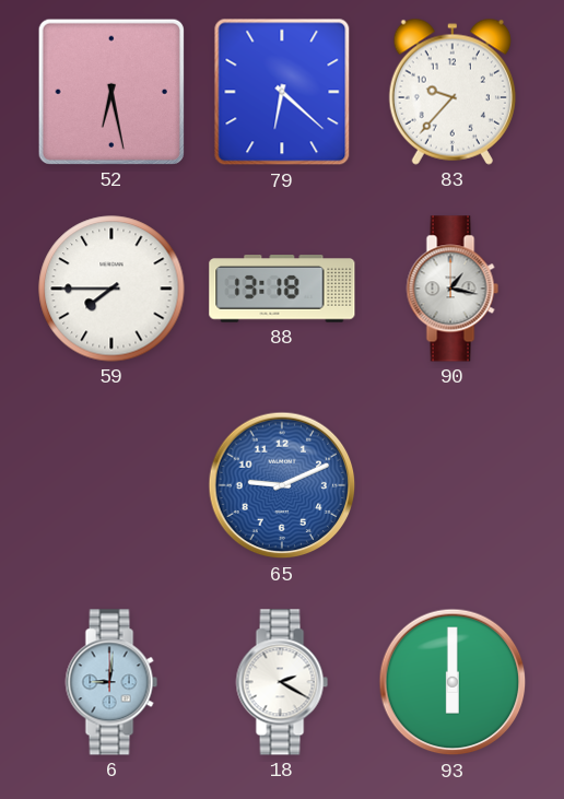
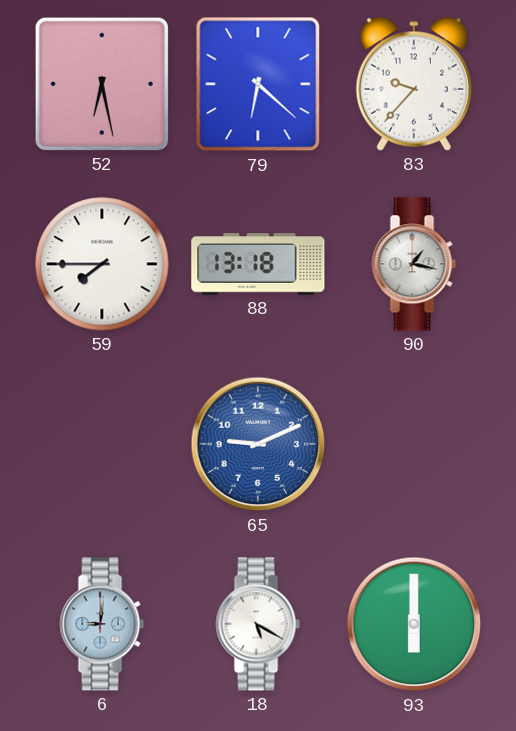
18: 2:20 -> 5:20
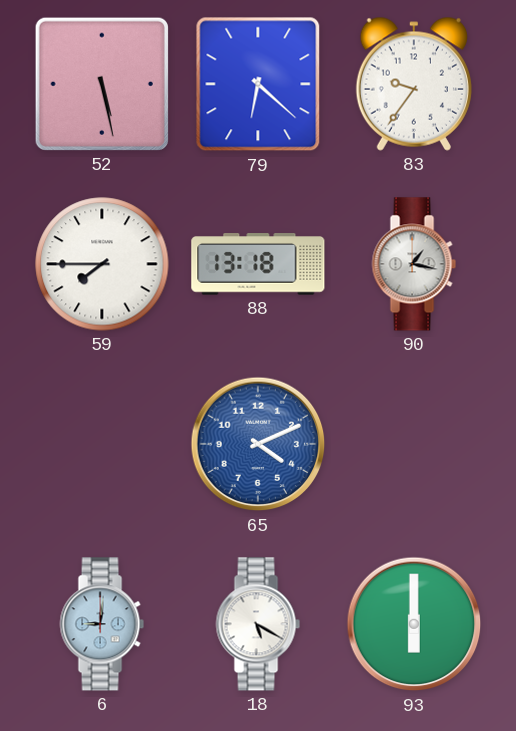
52: 6:28 -> 5:28
83: 9:37 -> 9:36
65: 9:11 -> 4:11
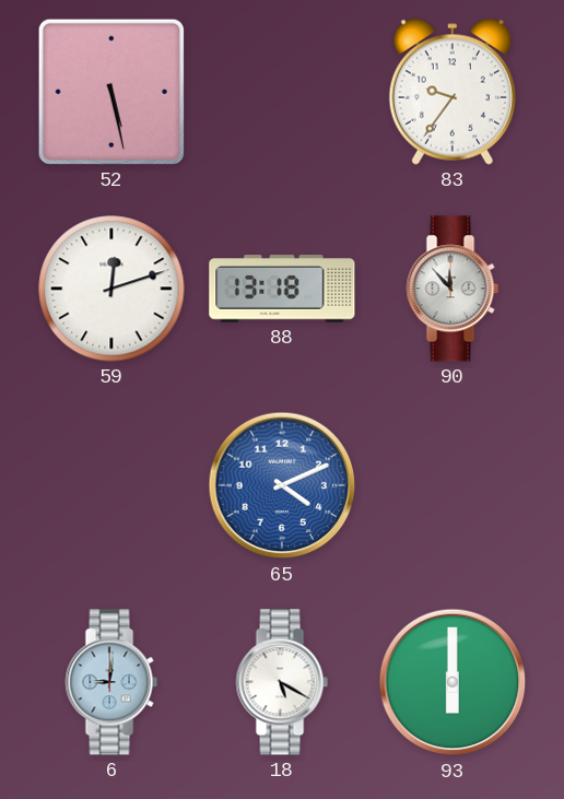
79: 6:22 -> none
59: 7:45 -> 12:12
90: 1:17 -> 11:53
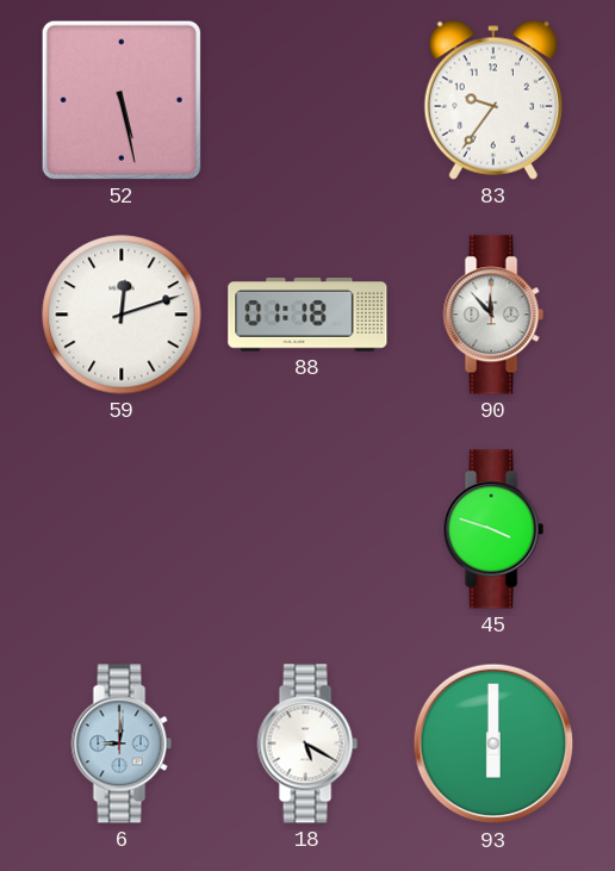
88: 13:18 -> 01:18
65: 4:11 -> none
45: none -> 3:48
